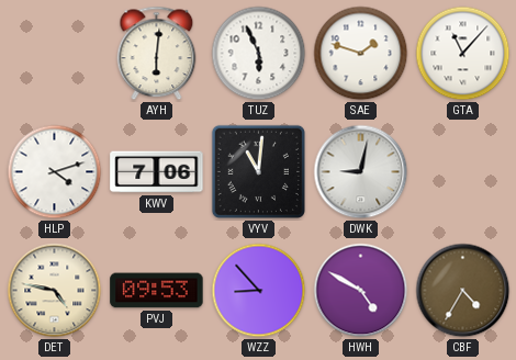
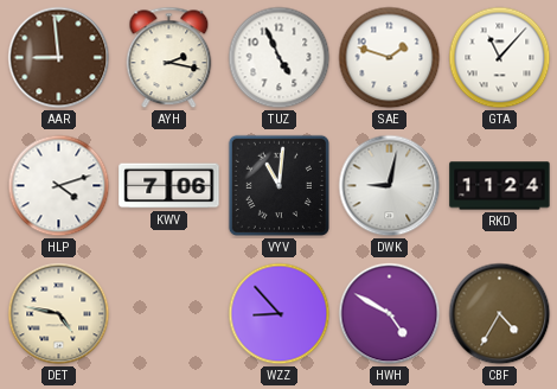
AAR: none -> 8:59
AYH: 6:01 -> 2:17
TUZ: 5:56 -> 4:56
RKD: none -> 11:24
PVJ: 09:53 -> none
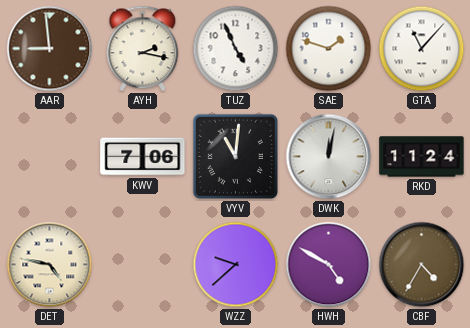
HLP: 4:12 -> none
DWK: 9:02 -> 12:02
WZZ: 8:53 -> 9:38
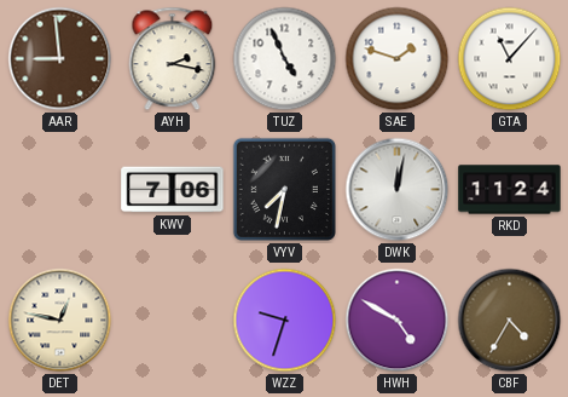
VYV: 11:01 -> 7:32
DET: 4:47 -> 12:47
WZZ: 9:38 -> 9:33
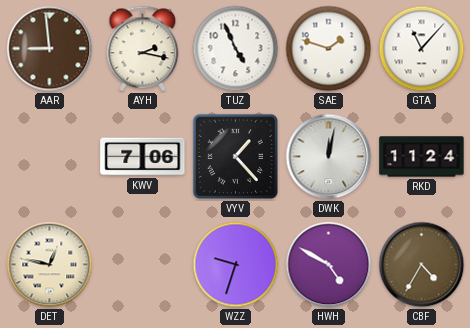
VYV: 7:32 -> 1:23
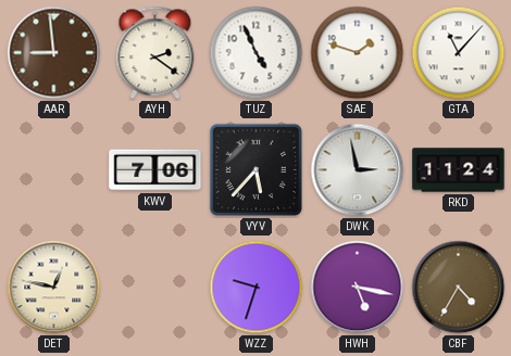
AYH: 2:17 -> 2:21
VYV: 1:23 -> 5:37
DWK: 12:02 -> 2:58
HWH: 4:50 -> 5:17
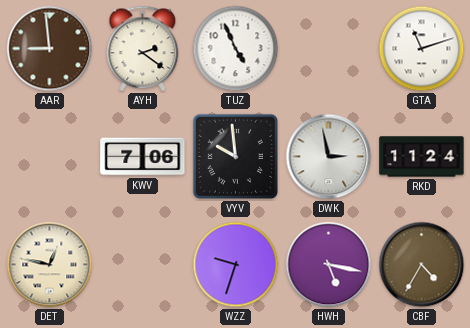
SAE: 1:48 -> none
GTA: 11:07 -> 11:12
VYV: 5:37 -> 9:59
